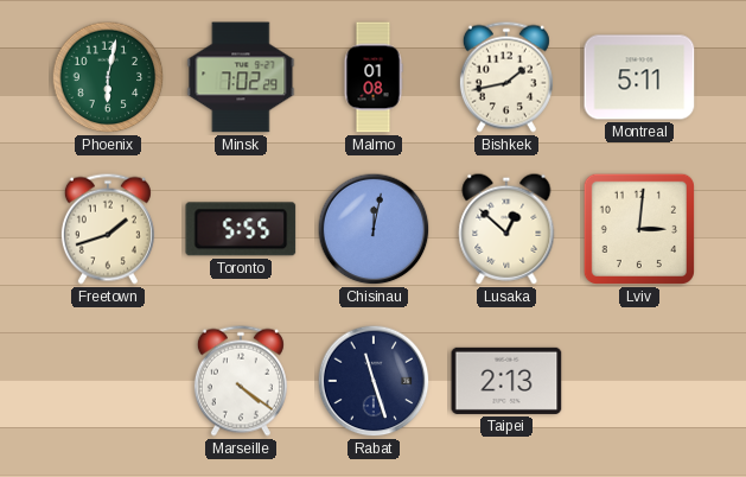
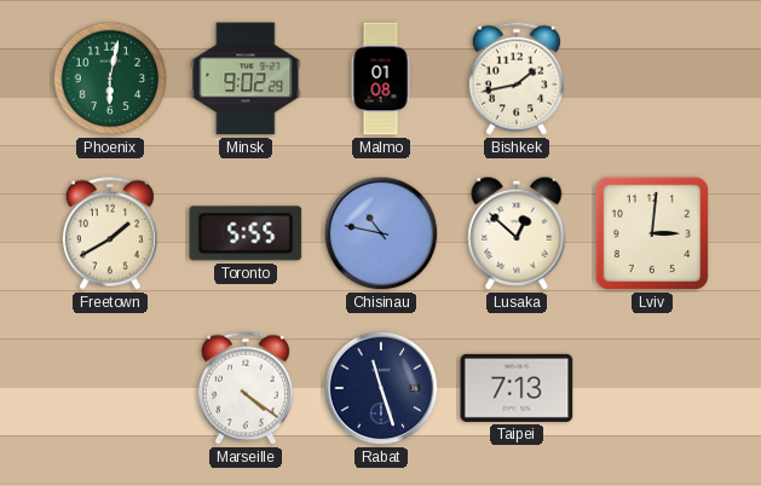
Minsk: 7:02 -> 9:02
Montreal: 5:11 -> none
Freetown: 1:42 -> 1:40
Chisinau: 12:02 -> 10:47
Taipei: 2:13 -> 7:13
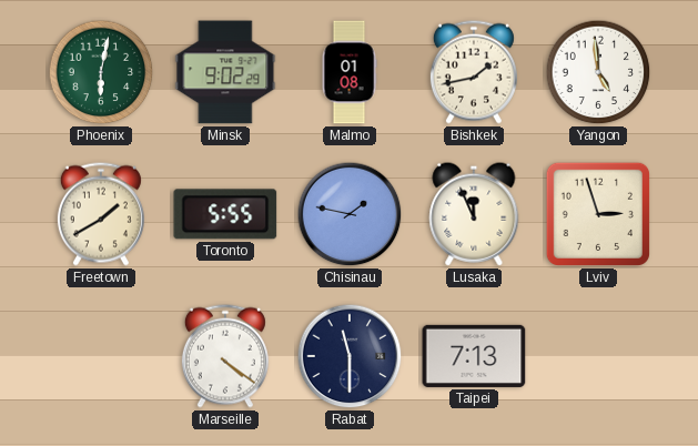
Yangon: none -> 4:59
Chisinau: 10:47 -> 1:47
Lusaka: 12:52 -> 11:56
Lviv: 3:01 -> 2:57
Rabat: 11:27 -> 11:30
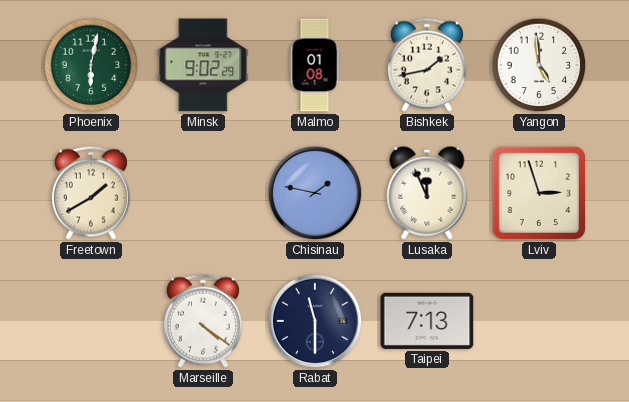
Toronto: 5:55 -> none
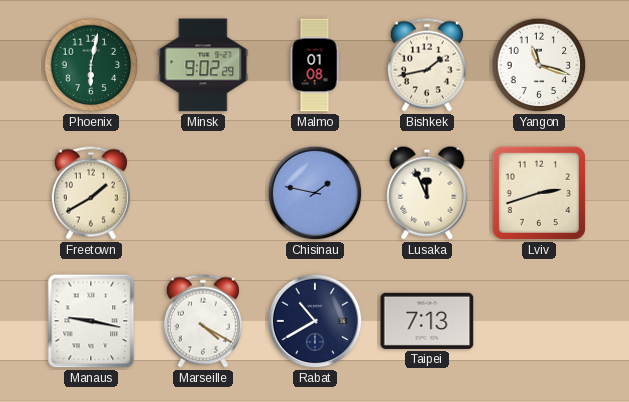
Yangon: 4:59 -> 11:18
Lviv: 2:57 -> 2:42
Manaus: none -> 9:17
Marseille: 4:21 -> 4:20
Rabat: 11:30 -> 10:40
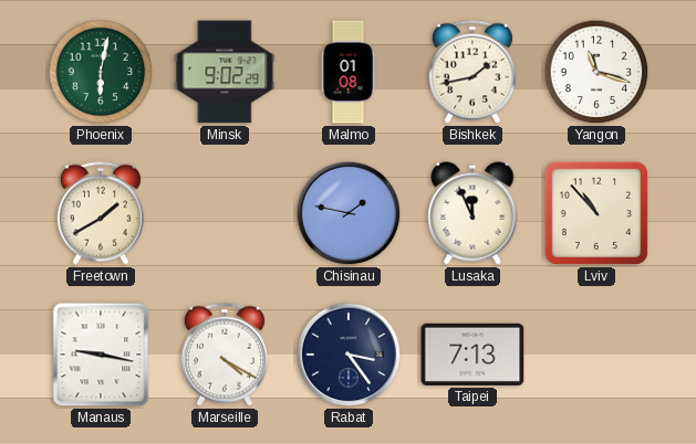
Lviv: 2:42 -> 10:53
Rabat: 10:40 -> 3:24
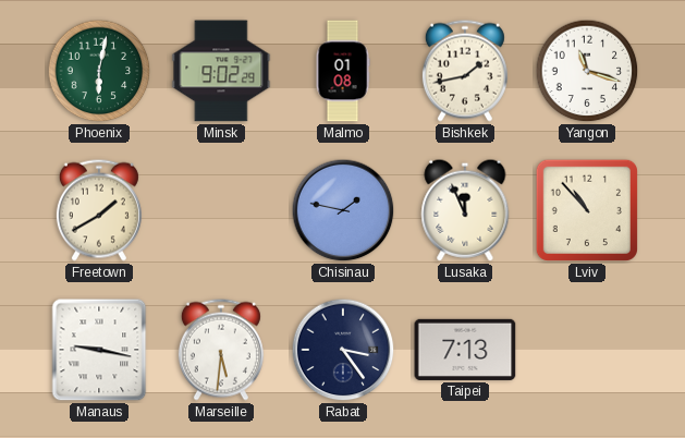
Marseille: 4:20 -> 5:31
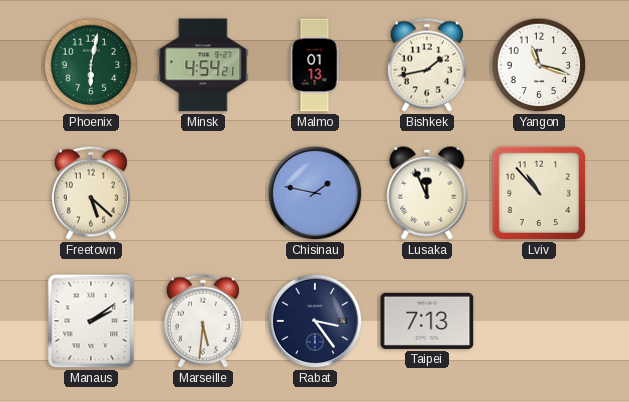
Minsk: 9:02 -> 4:54
Malmo: 01:08 -> 01:13
Freetown: 1:40 -> 5:22
Manaus: 9:17 -> 2:09
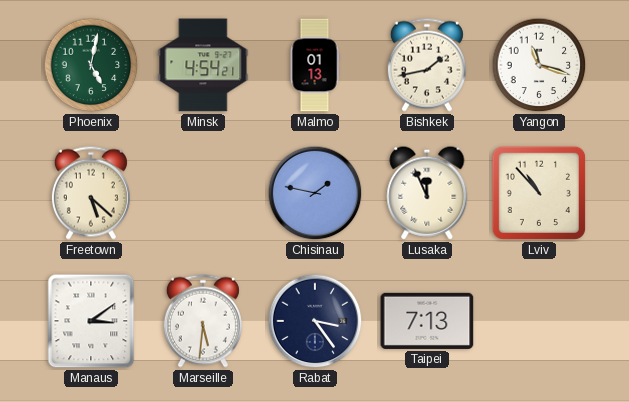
Phoenix: 6:02 -> 5:02
Manaus: 2:09 -> 3:09
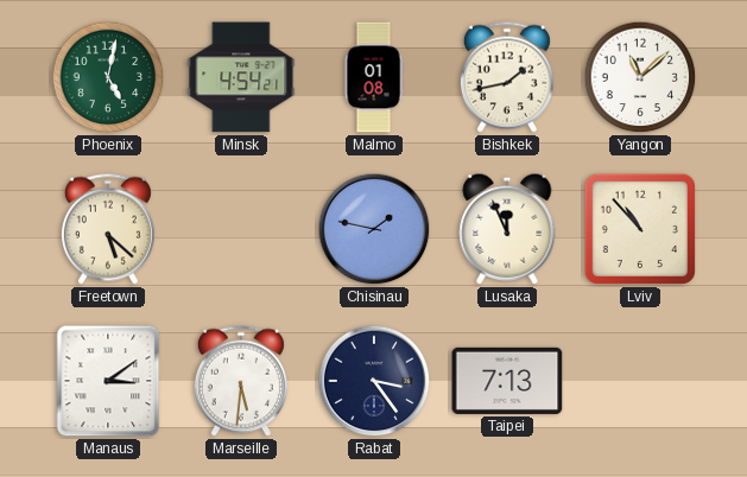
Malmo: 01:13 -> 01:08
Yangon: 11:18 -> 11:08
